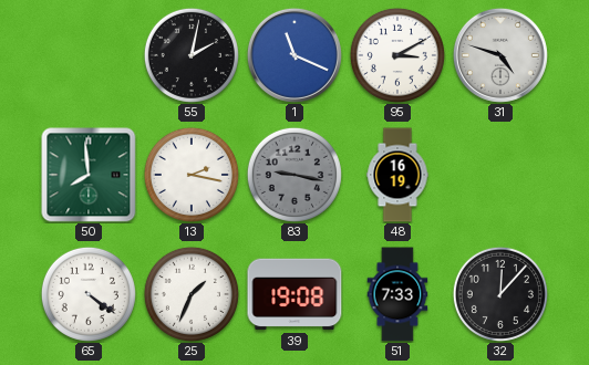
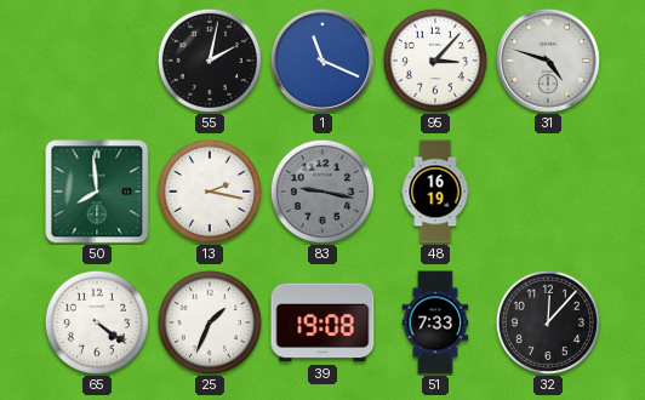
95: 3:10 -> 3:07
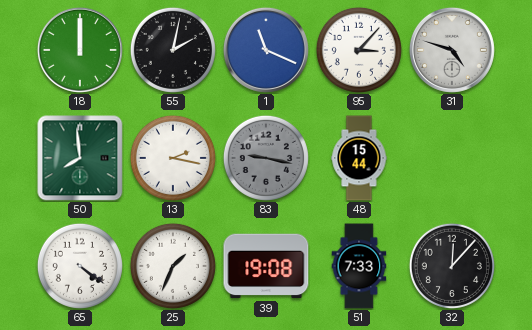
18: none -> 12:00
48: 16:19 -> 15:44
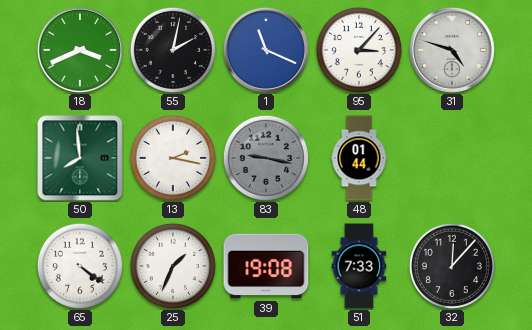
18: 12:00 -> 3:41
48: 15:44 -> 01:44
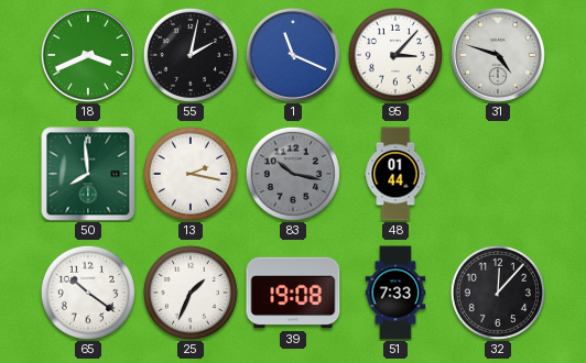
83: 9:17 -> 10:17
65: 4:21 -> 10:21
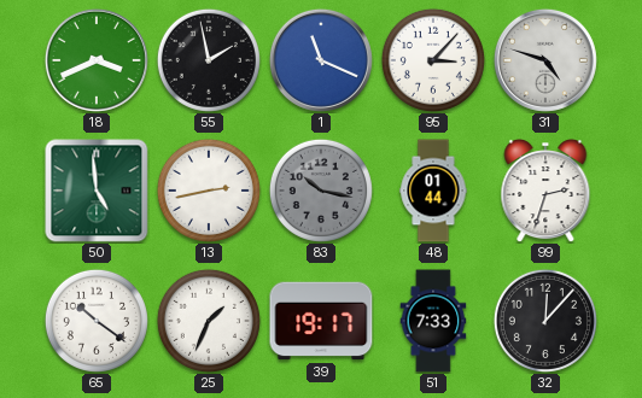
55: 2:02 -> 1:58
50: 7:59 -> 4:59
13: 2:17 -> 2:43
99: none -> 2:33
39: 19:08 -> 19:17
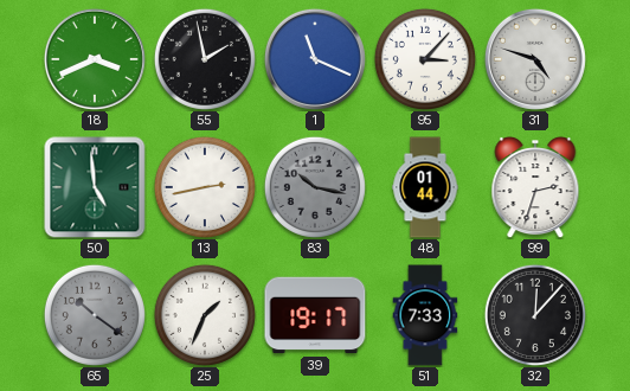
65 dial: white -> grey
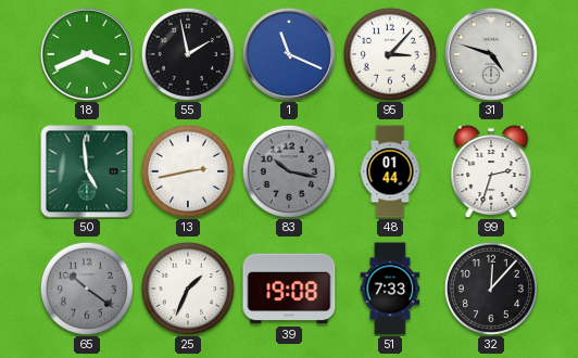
39: 19:17 -> 19:08
